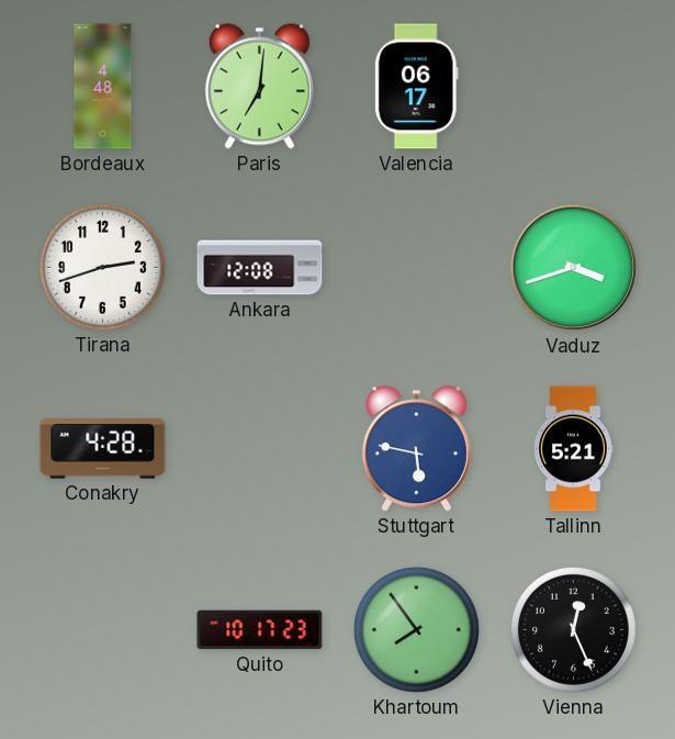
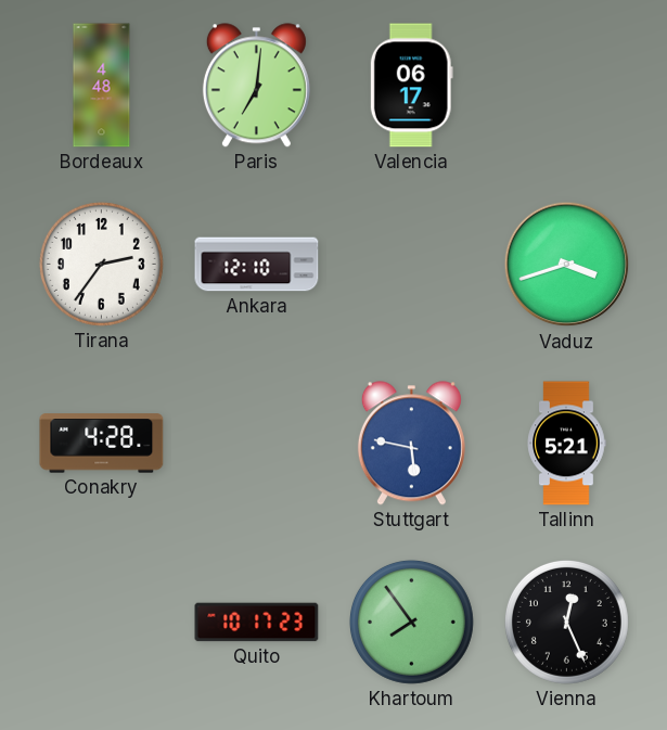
Tirana: 2:42 -> 2:36
Ankara: 12:08 -> 12:10
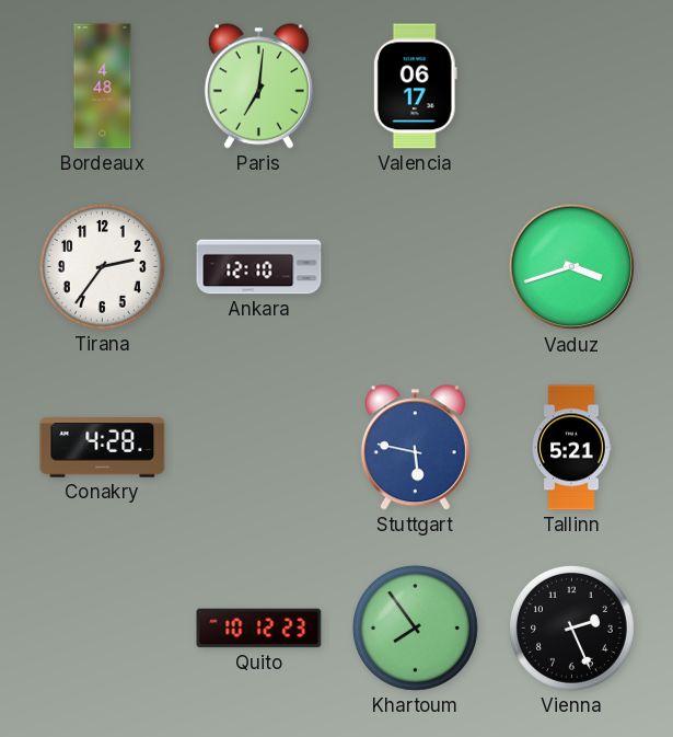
Quito: 10:17 -> 10:12
Vienna: 12:26 -> 2:26
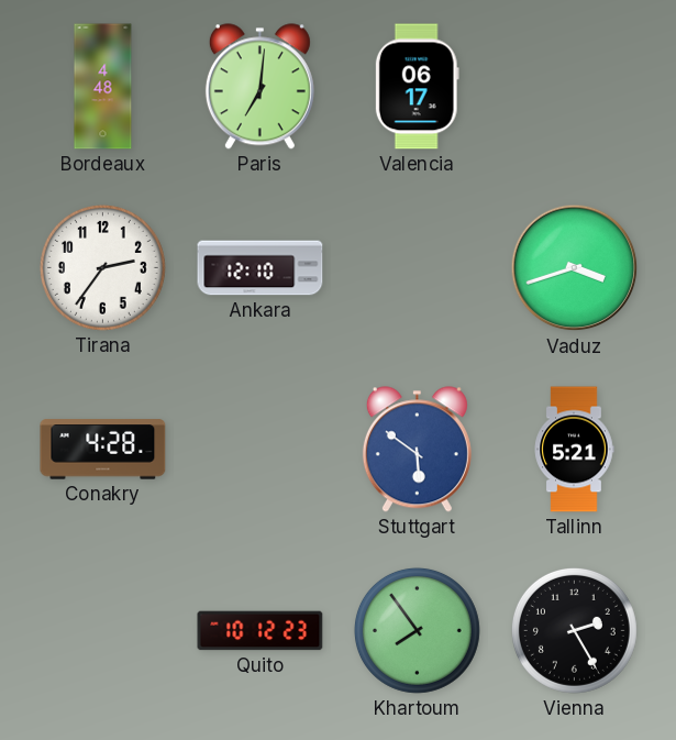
Stuttgart: 5:47 -> 5:51
Vienna: 2:26 -> 2:25
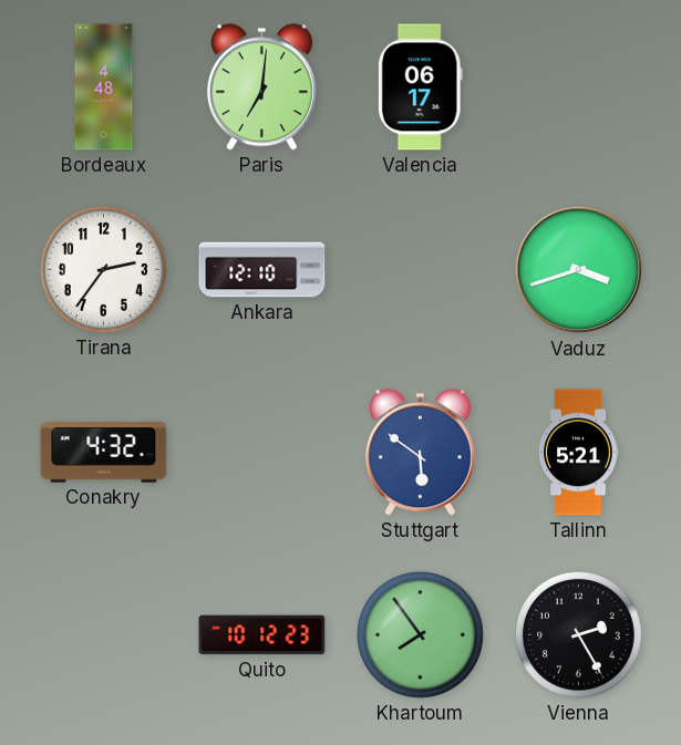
Conakry: 4:28 -> 4:32
